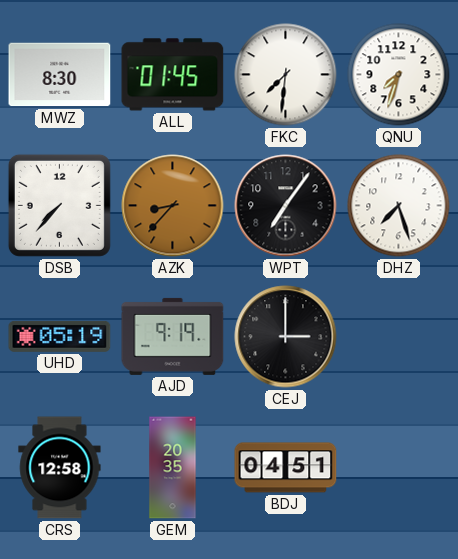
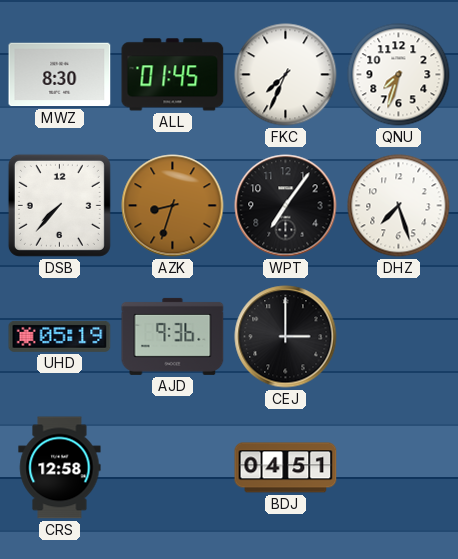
FKC: 7:31 -> 7:34
AZK: 8:37 -> 8:33
AJD: 9:19 -> 9:36
GEM: 20:35 -> none
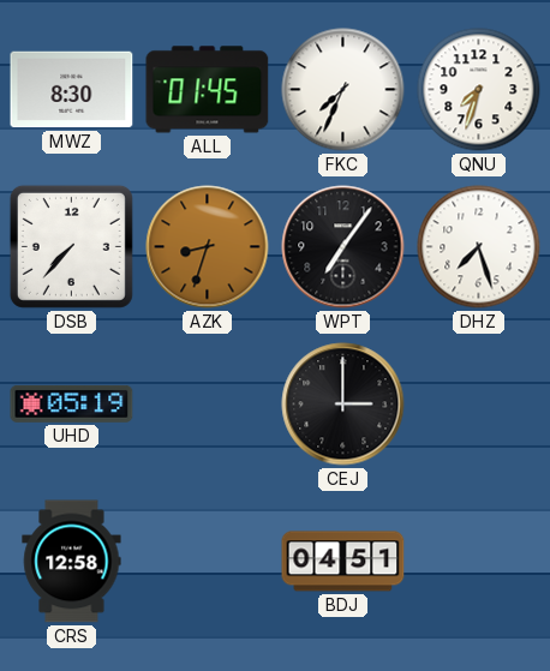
AJD: 9:36 -> none
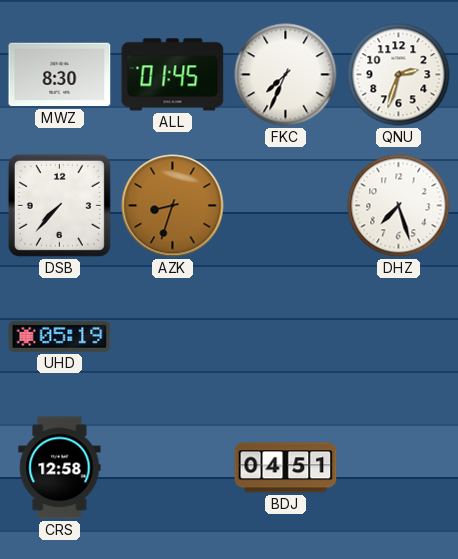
QNU: 7:33 -> 2:33
WPT: 7:06 -> none
CEJ: 3:00 -> none
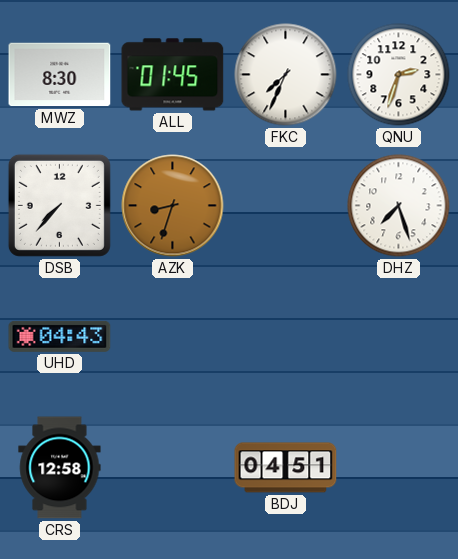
UHD: 05:19 -> 04:43
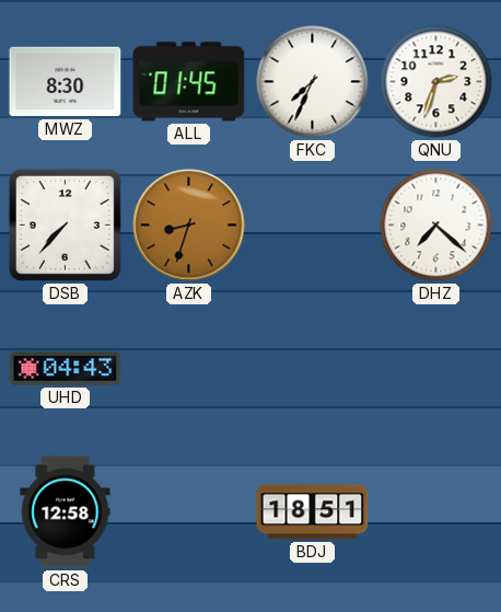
DHZ: 7:27 -> 7:22
BDJ: 04:51 -> 18:51
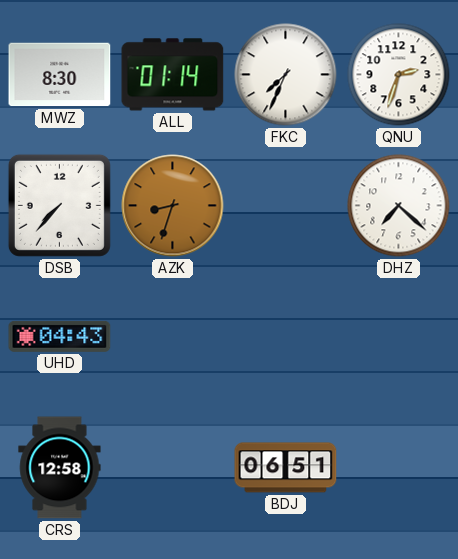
ALL: 01:45 -> 01:14
BDJ: 18:51 -> 06:51
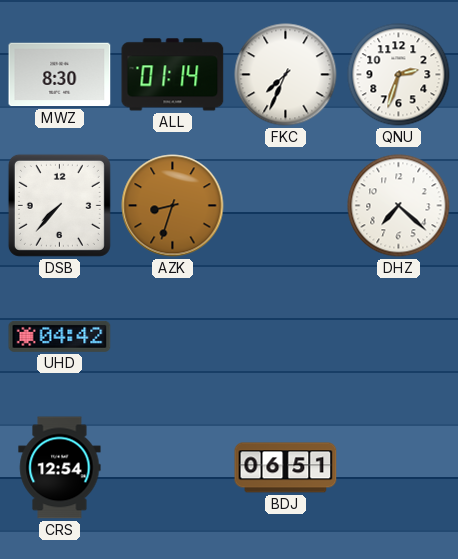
UHD: 04:43 -> 04:42
CRS: 12:58 -> 12:54
